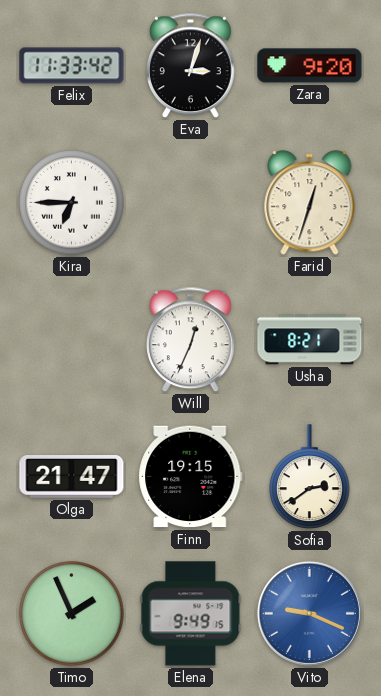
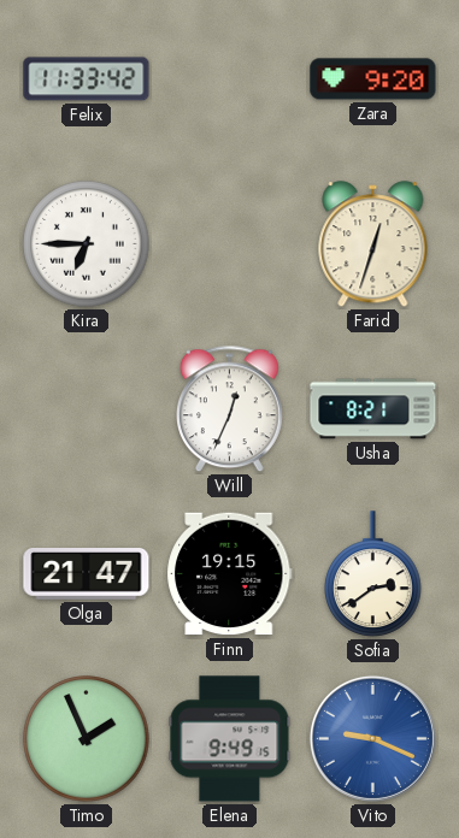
Eva: 3:03 -> none
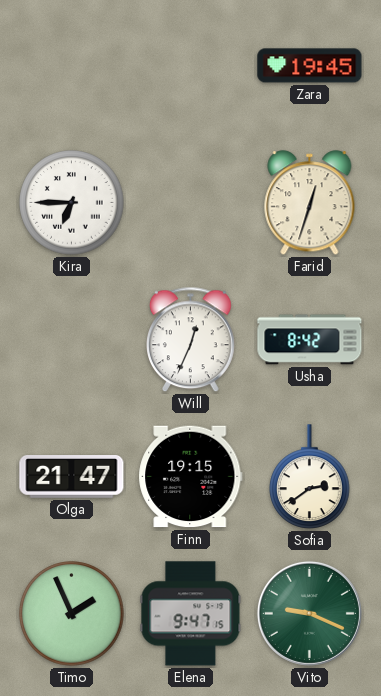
Felix: 11:33 -> none
Zara: 9:20 -> 19:45
Usha: 8:21 -> 8:42
Elena: 9:49 -> 9:47
Vito dial: blue -> green
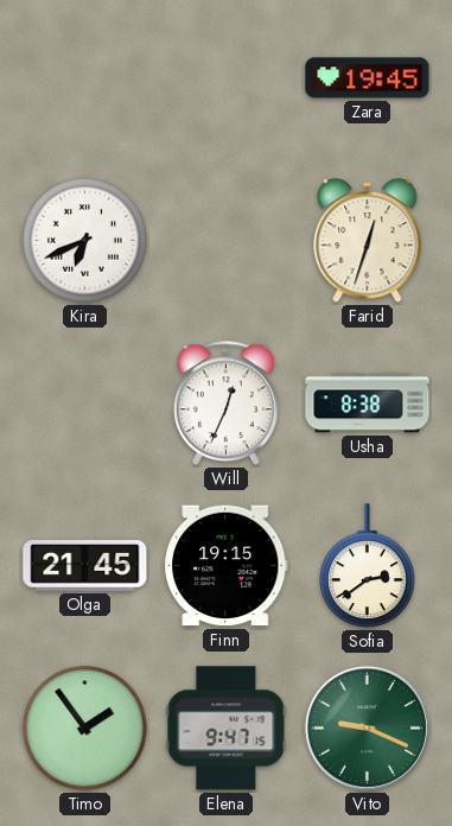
Kira: 6:45 -> 6:41
Usha: 8:42 -> 8:38
Olga: 21:47 -> 21:45
Timo: 1:56 -> 1:54
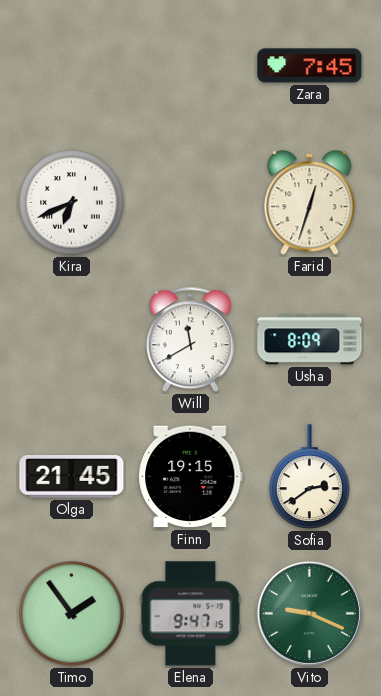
Zara: 19:45 -> 7:45
Will: 12:34 -> 11:40
Usha: 8:38 -> 8:09
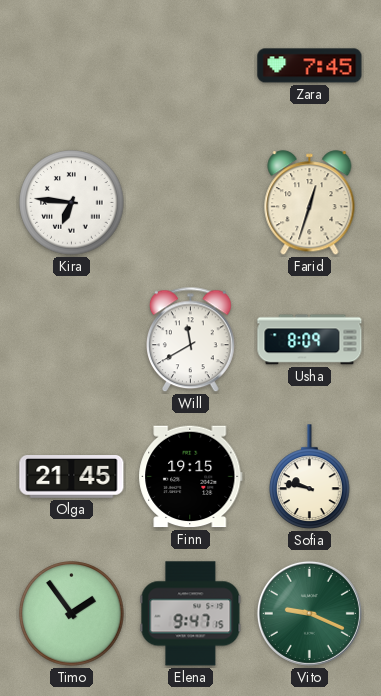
Kira: 6:41 -> 6:46
Sofia: 2:39 -> 9:47
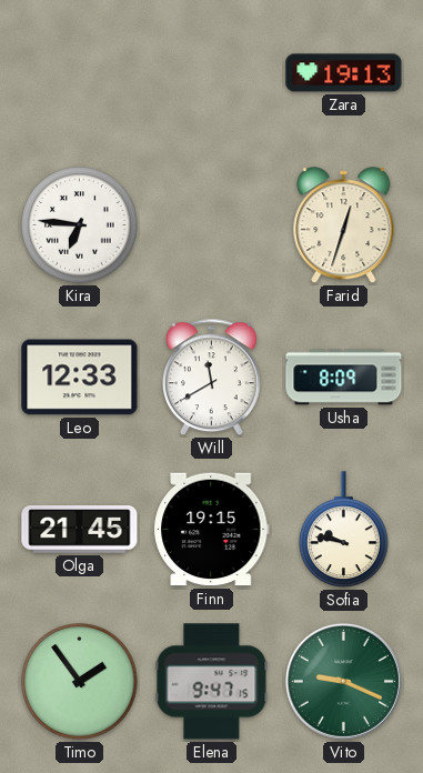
Zara: 7:45 -> 19:13
Leo: none -> 12:33
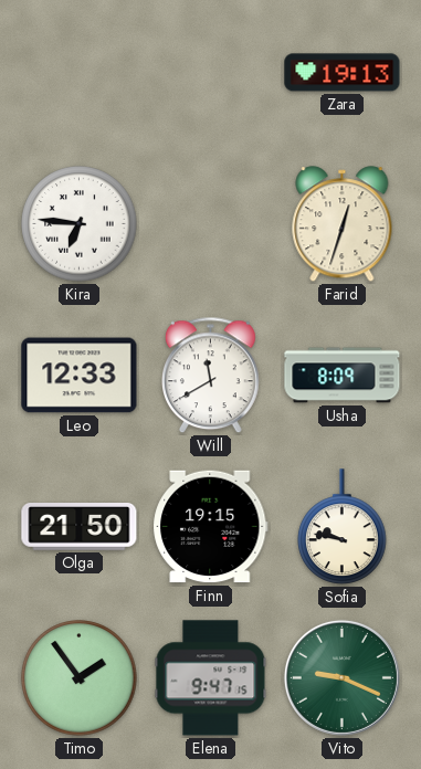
Olga: 21:45 -> 21:50
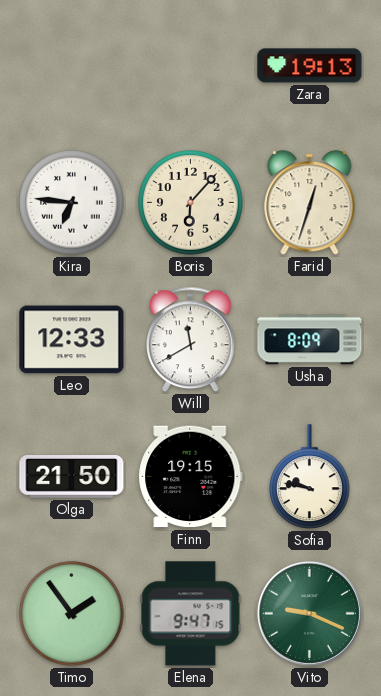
Boris: none -> 6:07
